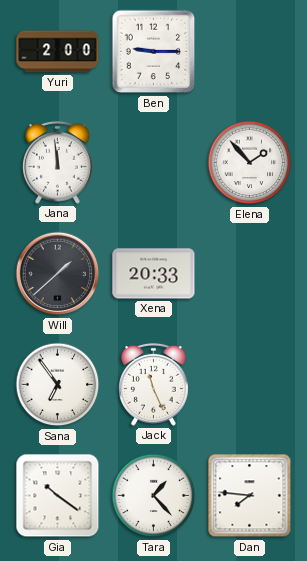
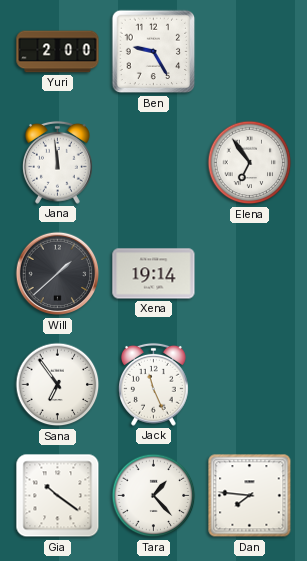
Ben: 9:15 -> 9:25
Elena: 1:53 -> 6:54
Xena: 20:33 -> 19:14
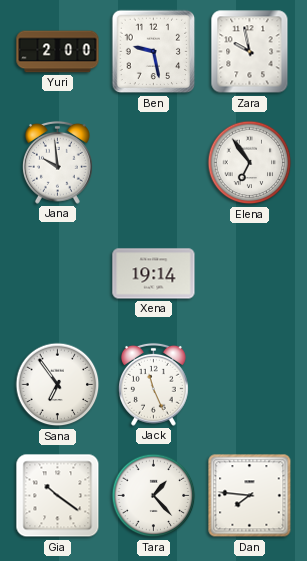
Ben: 9:25 -> 9:28
Zara: none -> 9:58
Jana: 11:59 -> 9:59
Will: 1:38 -> none
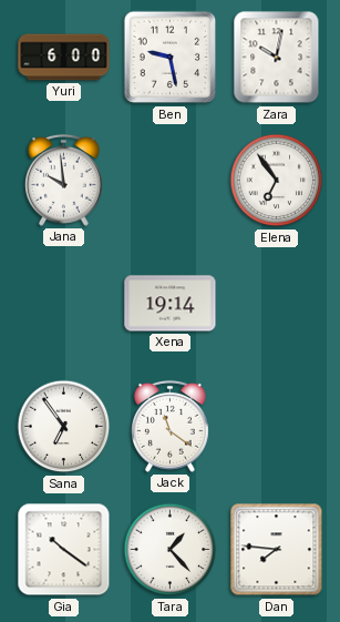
Yuri: 2:00 -> 6:00
Zara: 9:58 -> 10:02
Jack: 11:26 -> 11:21
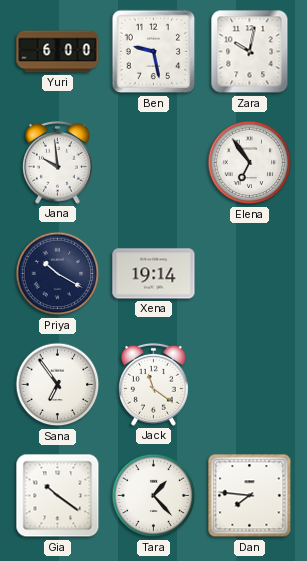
Priya: none -> 10:20
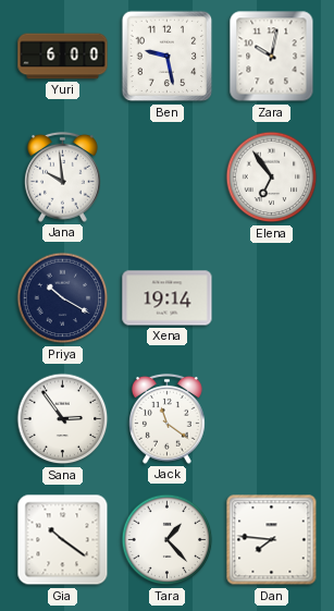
Sana: 6:54 -> 2:54
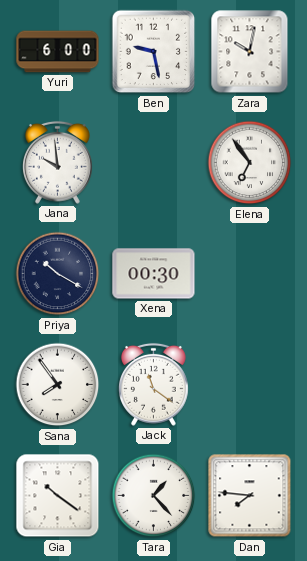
Xena: 19:14 -> 00:30
Sana: 2:54 -> 7:54
